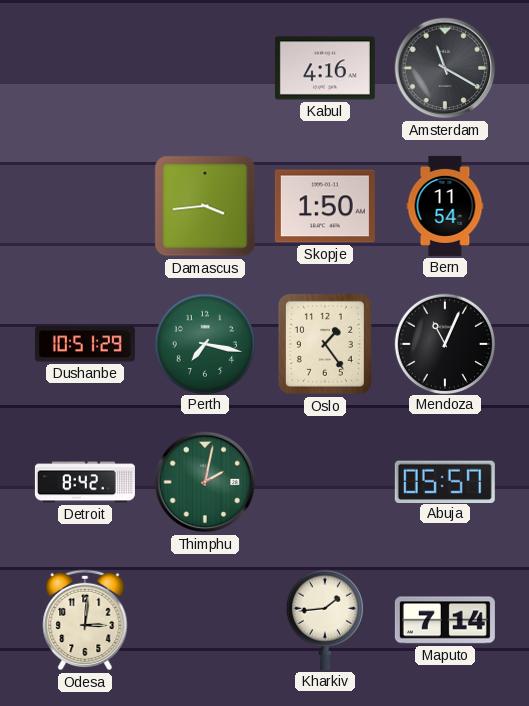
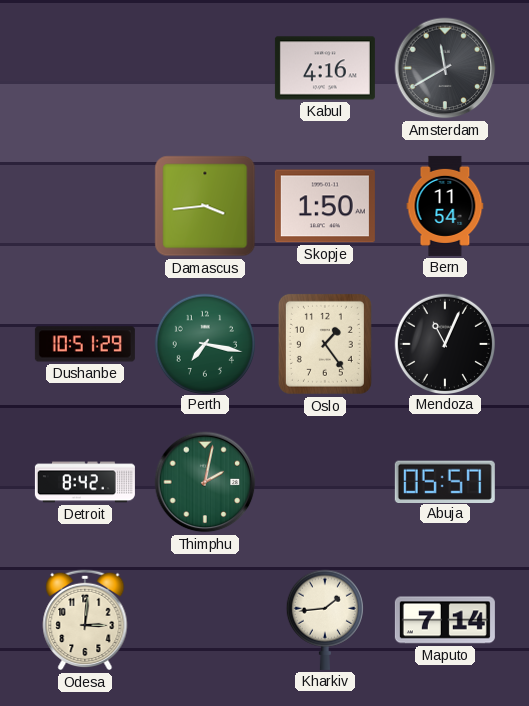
Amsterdam: 11:20 -> 11:40
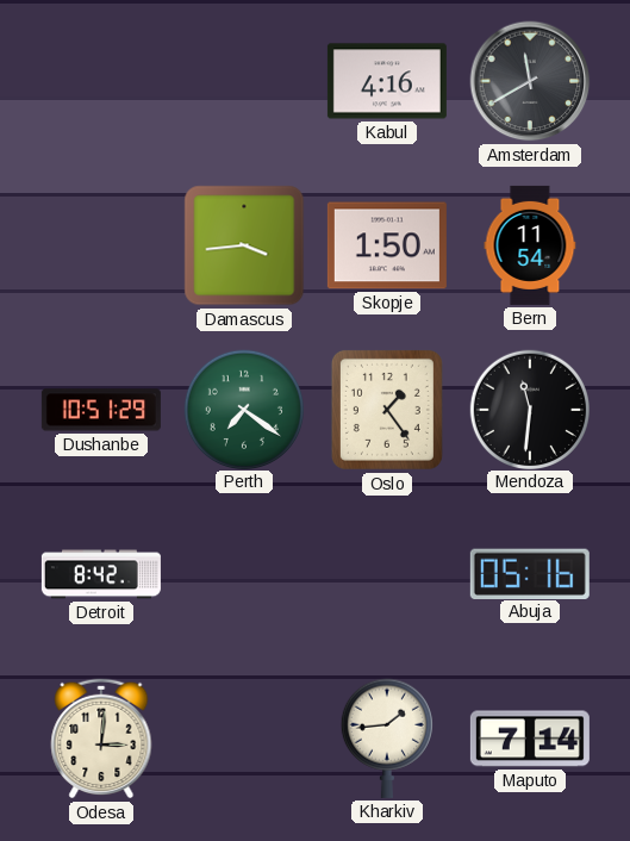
Perth: 7:17 -> 7:21
Mendoza: 11:04 -> 11:31
Thimphu: 2:02 -> none
Abuja: 05:57 -> 05:16
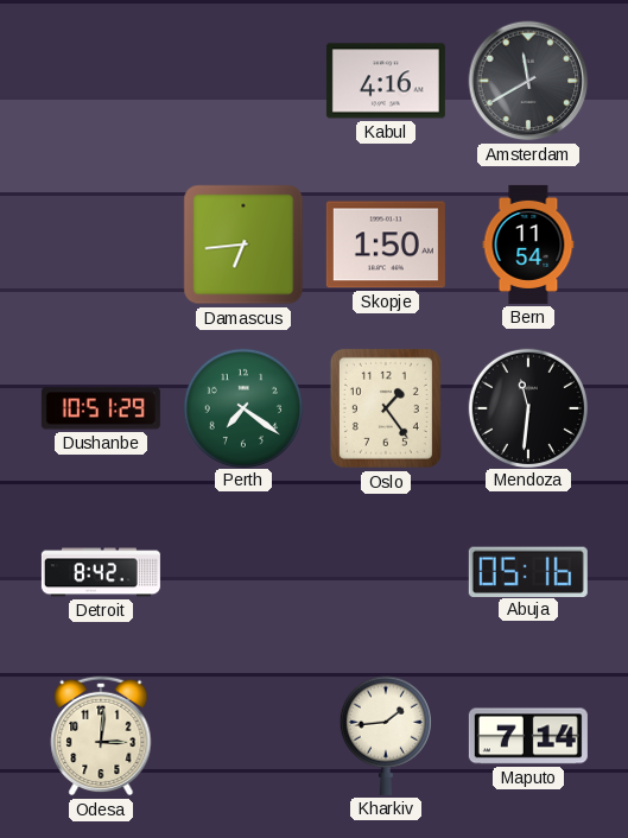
Damascus: 3:44 -> 6:44
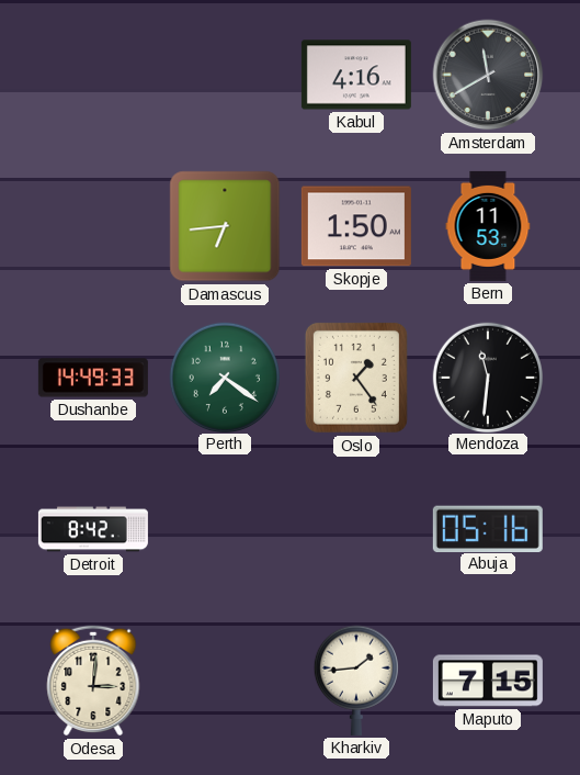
Bern: 11:54 -> 11:53
Dushanbe: 10:51 -> 14:49
Maputo: 7:14 -> 7:15
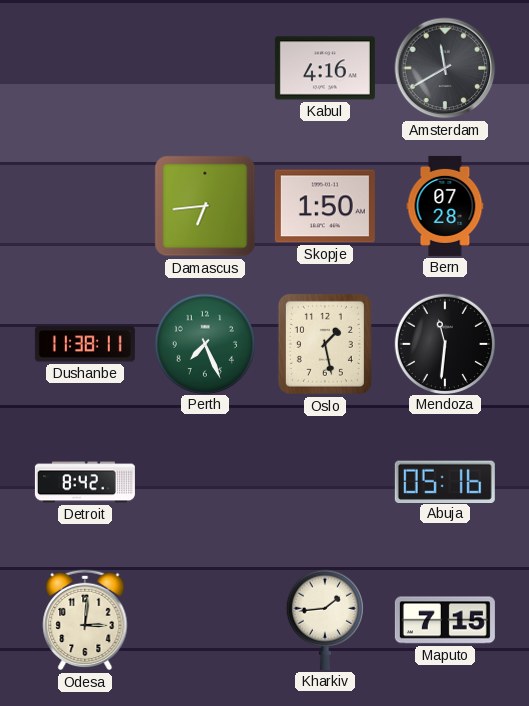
Bern: 11:53 -> 07:28
Dushanbe: 14:49 -> 11:38
Perth: 7:21 -> 7:26
Oslo: 1:24 -> 1:28
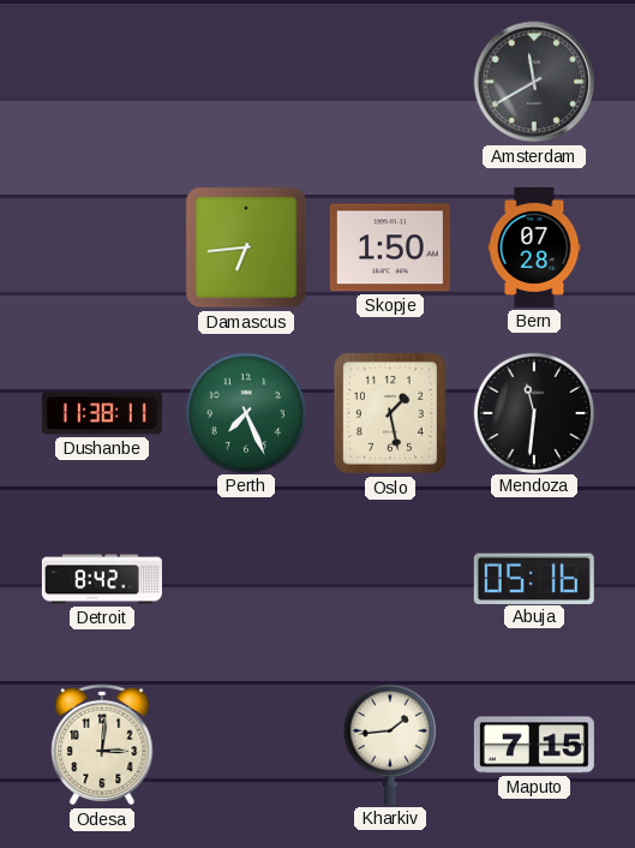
Kabul: 4:16 -> none
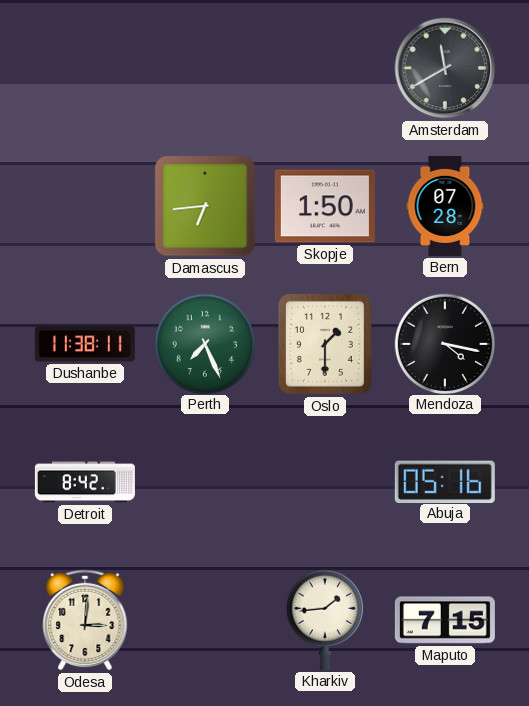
Oslo: 1:28 -> 1:30
Mendoza: 11:31 -> 4:17
